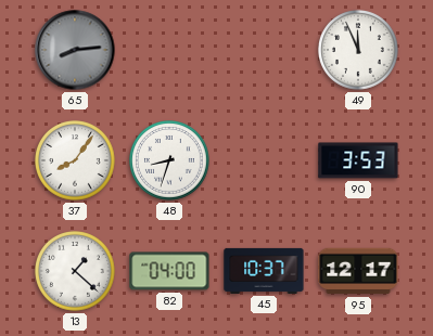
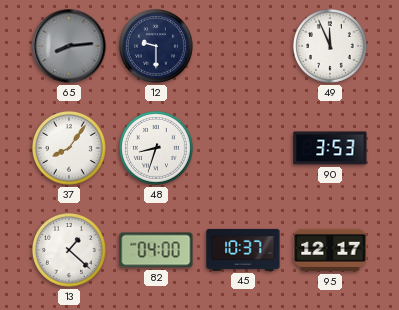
12: none -> 9:30
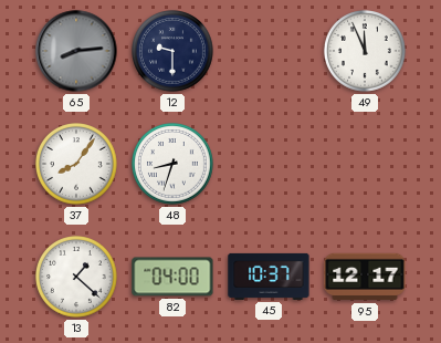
90: 3:53 -> none
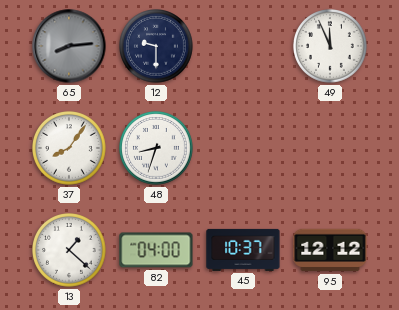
95: 12:17 -> 12:12
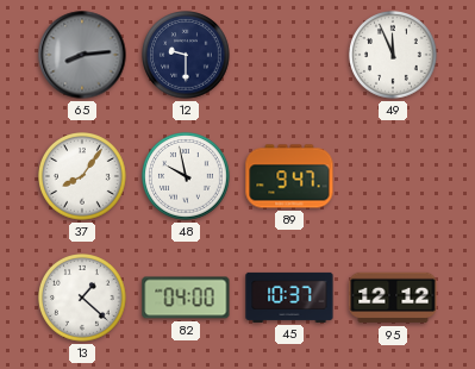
48: 8:33 -> 9:58
89: none -> 9:47
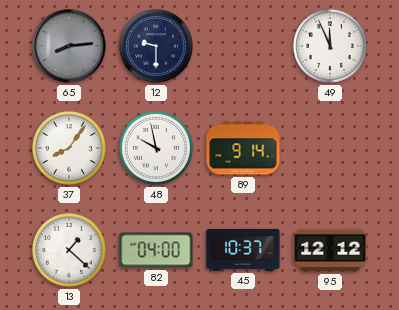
89: 9:47 -> 9:14
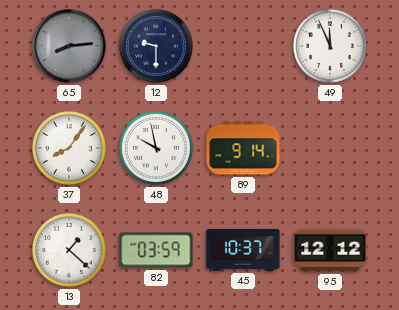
82: 04:00 -> 03:59
